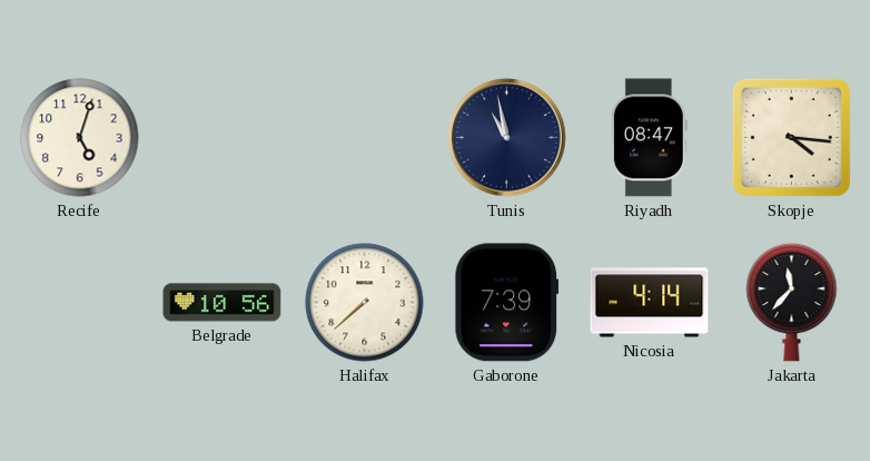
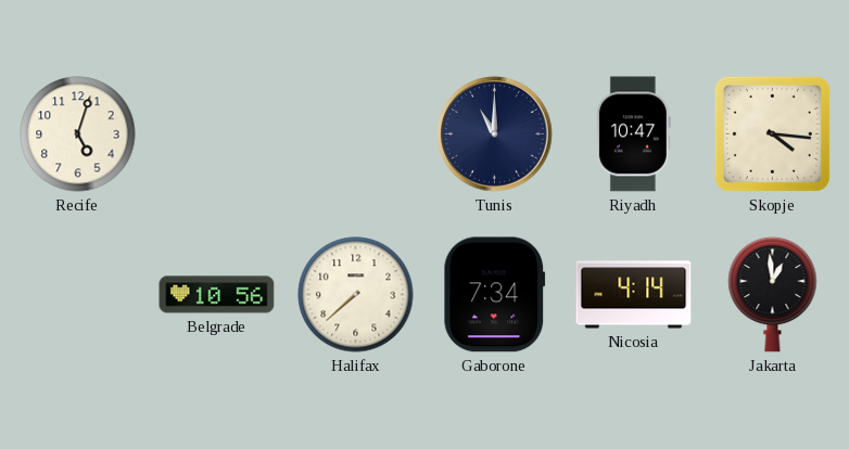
Tunis: 10:58 -> 11:00
Riyadh: 08:47 -> 10:47
Gaborone: 7:39 -> 7:34
Jakarta: 11:37 -> 12:59
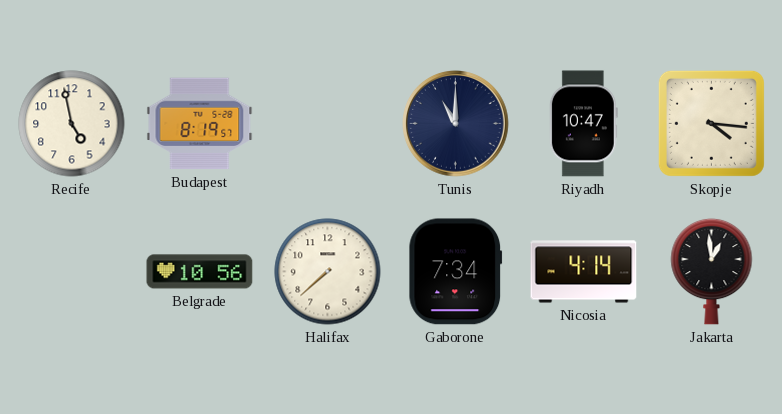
Recife: 5:03 -> 4:58
Budapest: none -> 8:19
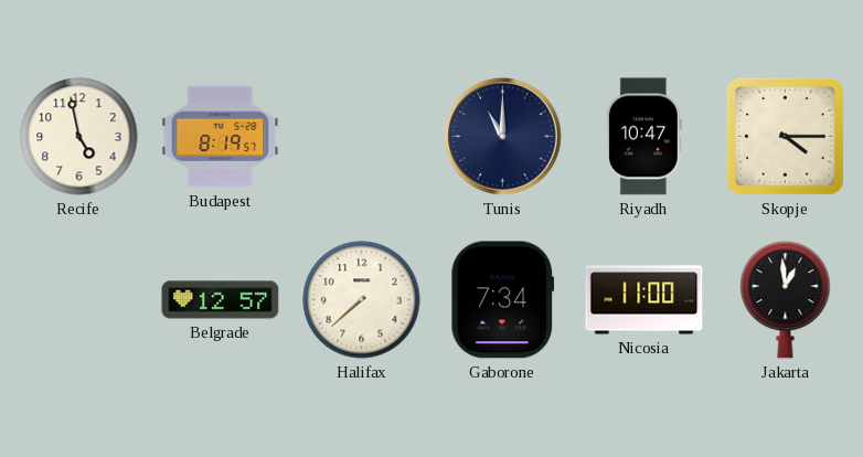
Skopje: 4:16 -> 4:15
Belgrade: 10:56 -> 12:57
Nicosia: 4:14 -> 11:00
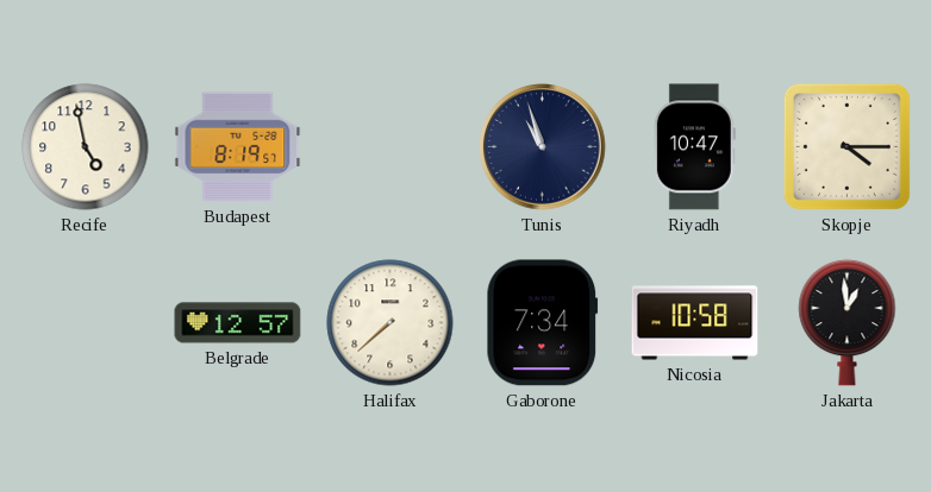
Tunis: 11:00 -> 10:57
Nicosia: 11:00 -> 10:58
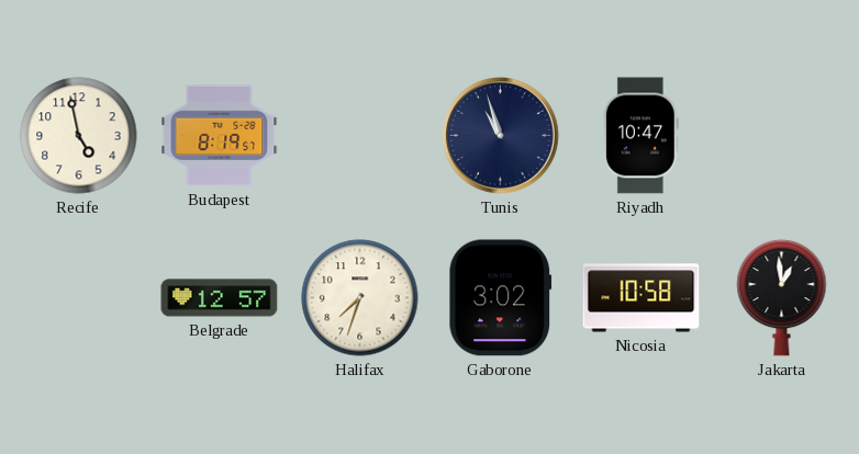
Skopje: 4:15 -> none
Halifax: 7:38 -> 7:33
Gaborone: 7:34 -> 3:02
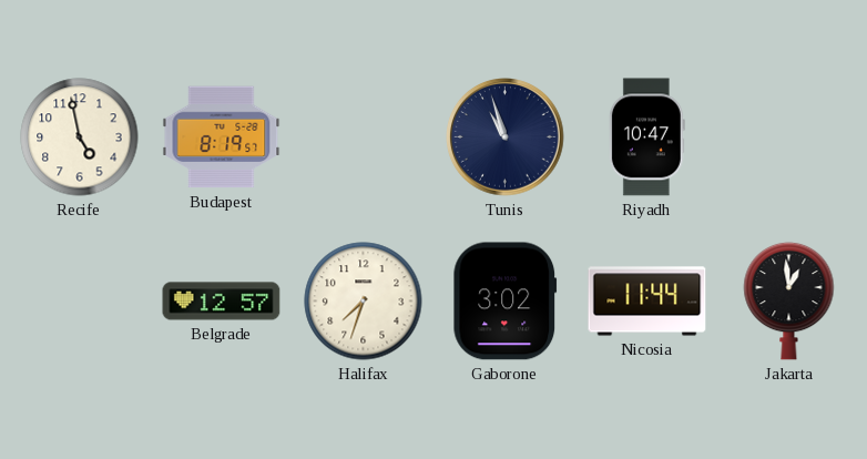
Nicosia: 10:58 -> 11:44
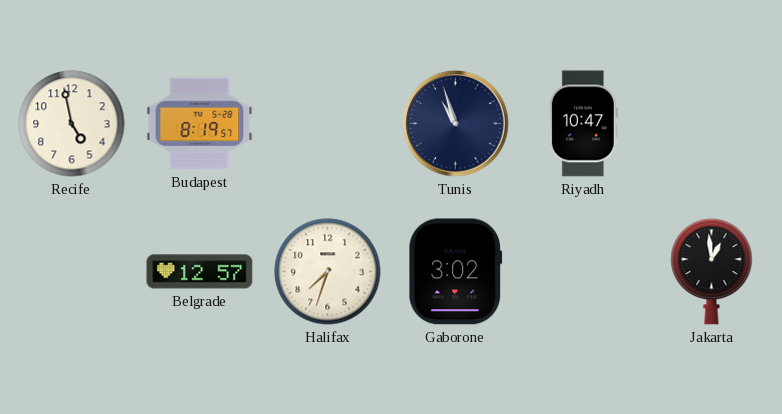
Nicosia: 11:44 -> none
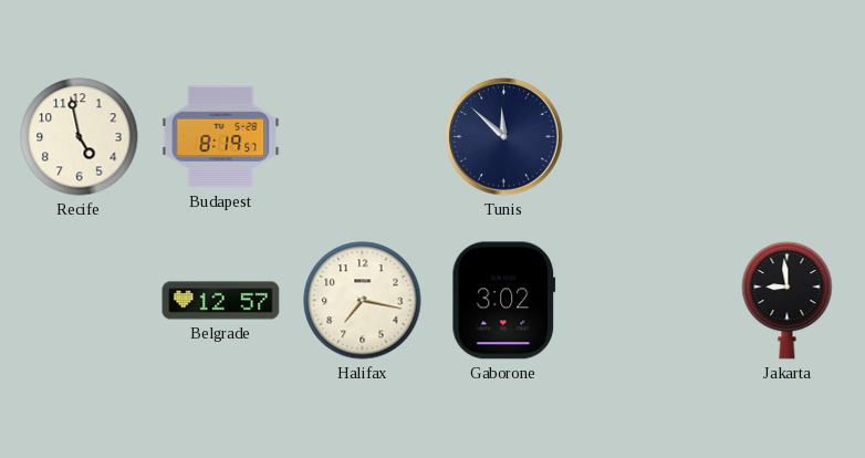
Tunis: 10:57 -> 11:52
Riyadh: 10:47 -> none
Halifax: 7:33 -> 7:17
Jakarta: 12:59 -> 8:59
